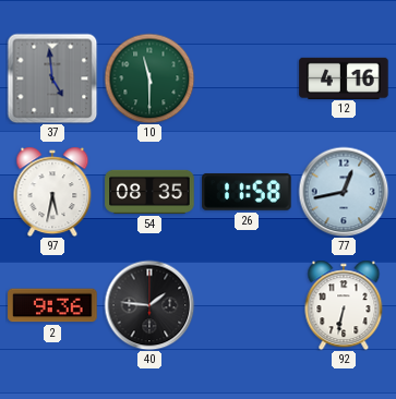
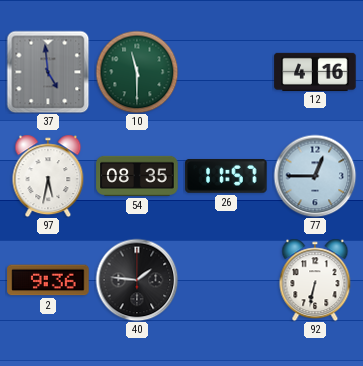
26: 11:58 -> 11:57
77: 12:43 -> 12:45
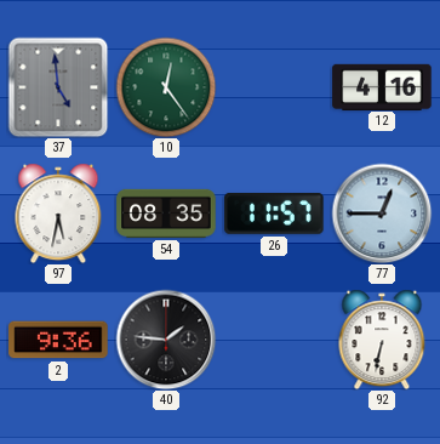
10: 11:30 -> 12:24
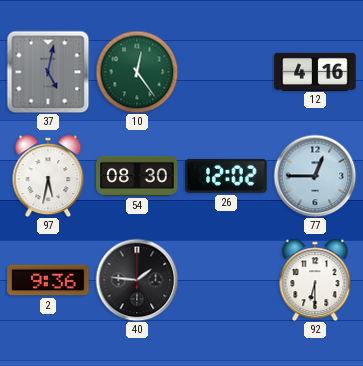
37: 4:59 -> 5:02
54: 08:35 -> 08:30
26: 11:57 -> 12:02
92: 6:32 -> 6:30
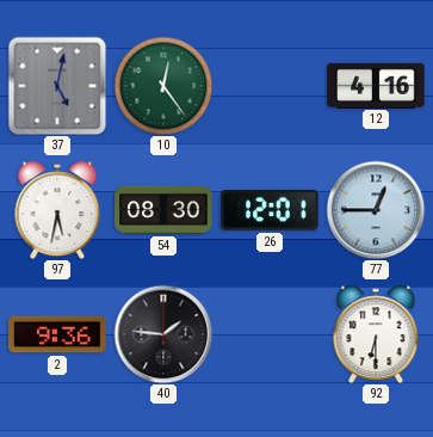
26: 12:02 -> 12:01
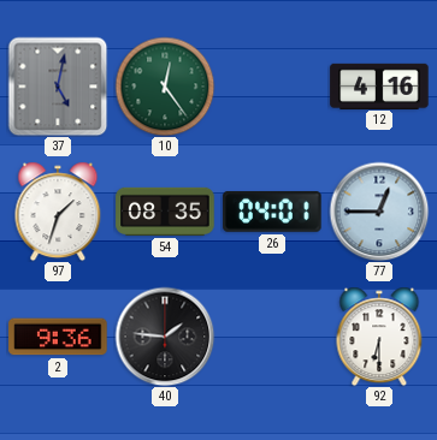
97: 5:32 -> 1:33
54: 08:30 -> 08:35
26: 12:01 -> 04:01
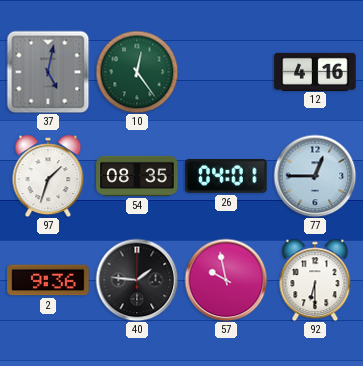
57: none -> 9:58
